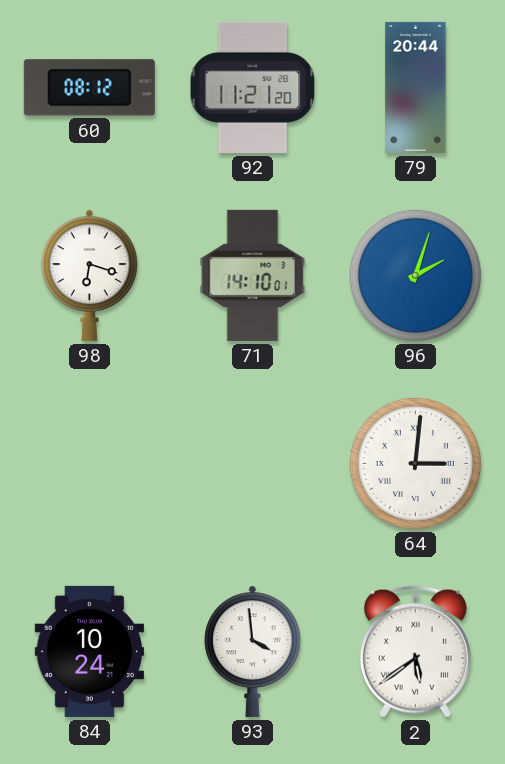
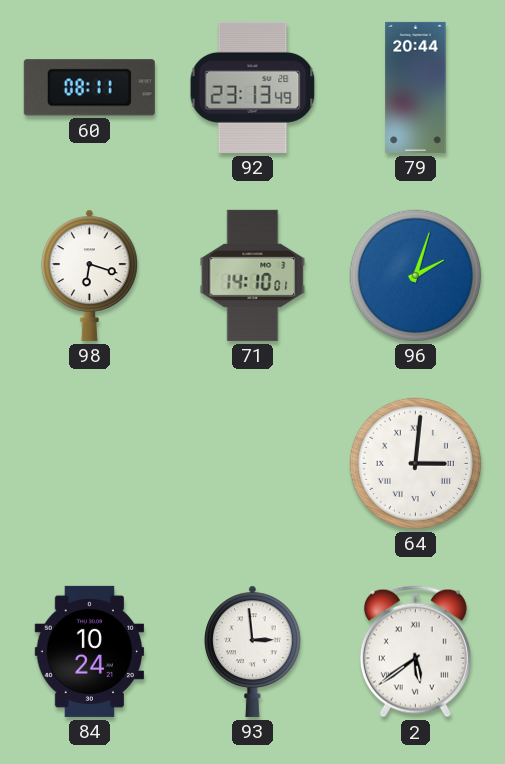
60: 08:12 -> 08:11
92: 11:21 -> 23:13
93: 3:59 -> 2:59
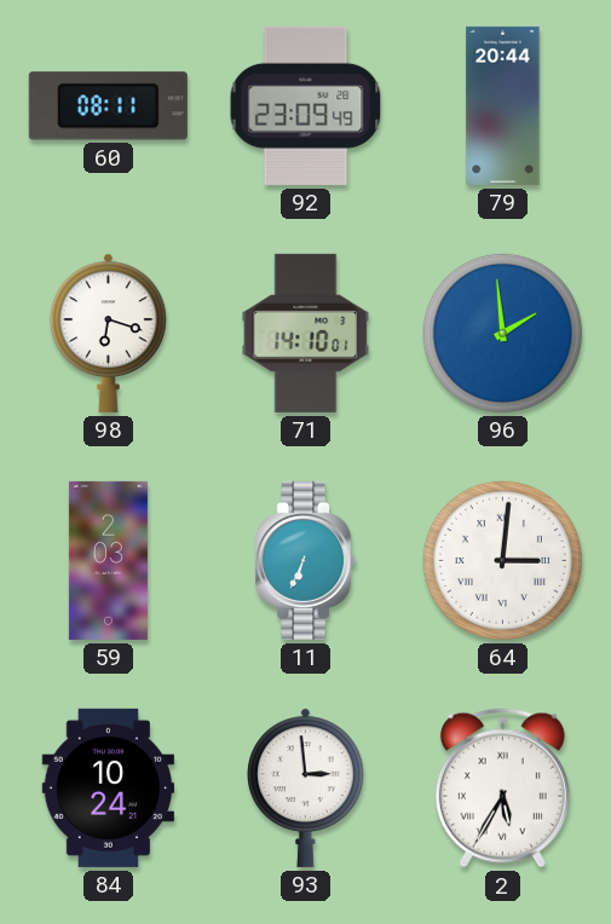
92: 23:13 -> 23:09
96: 2:03 -> 1:59
59: none -> 2:03
11: none -> 6:34
2: 5:39 -> 5:35
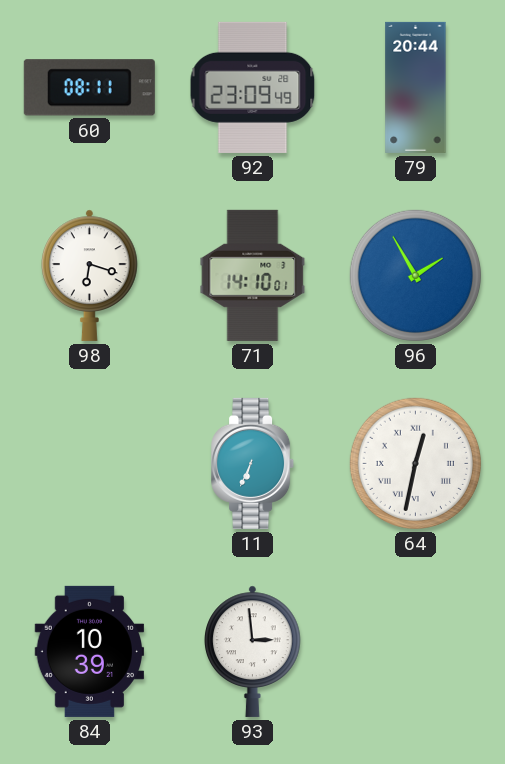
96: 1:59 -> 1:55
59: 2:03 -> none
64: 3:01 -> 12:32
84: 10:24 -> 10:39
2: 5:35 -> none
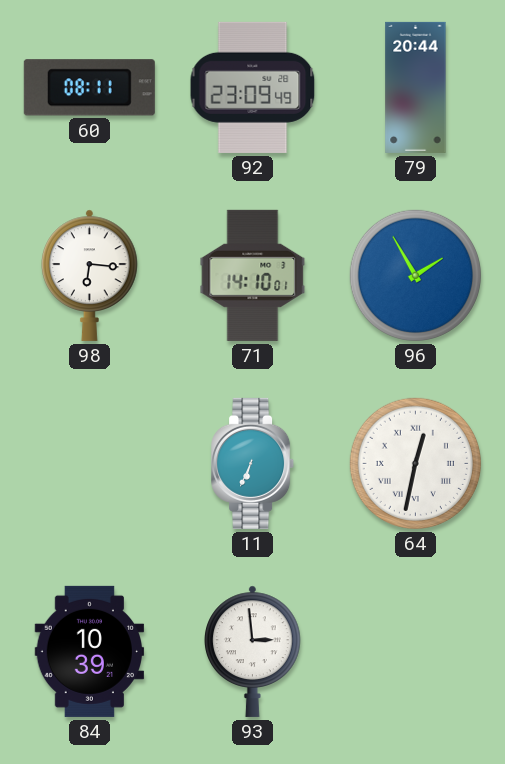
98: 6:18 -> 6:16
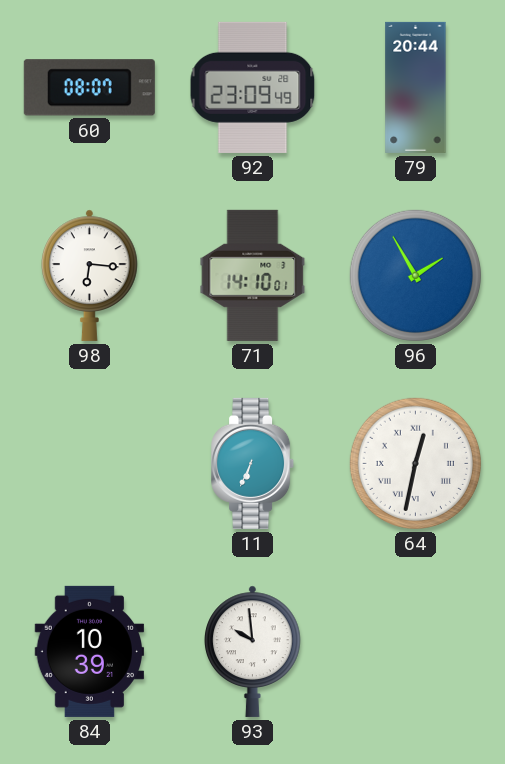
60: 08:11 -> 08:07
93: 2:59 -> 9:59
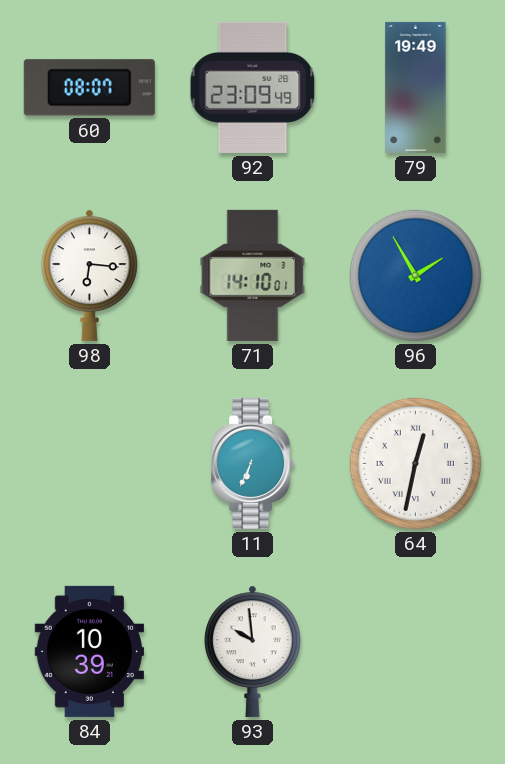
79: 20:44 -> 19:49
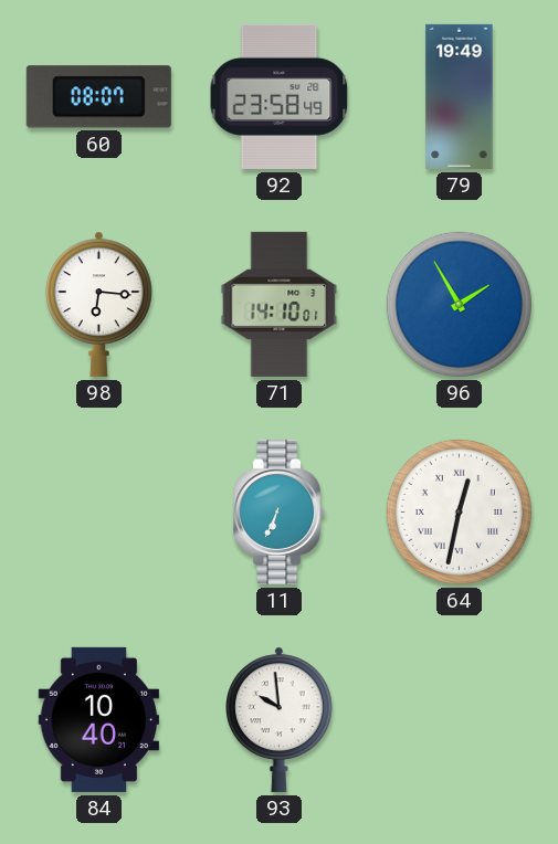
92: 23:09 -> 23:58
84: 10:39 -> 10:40
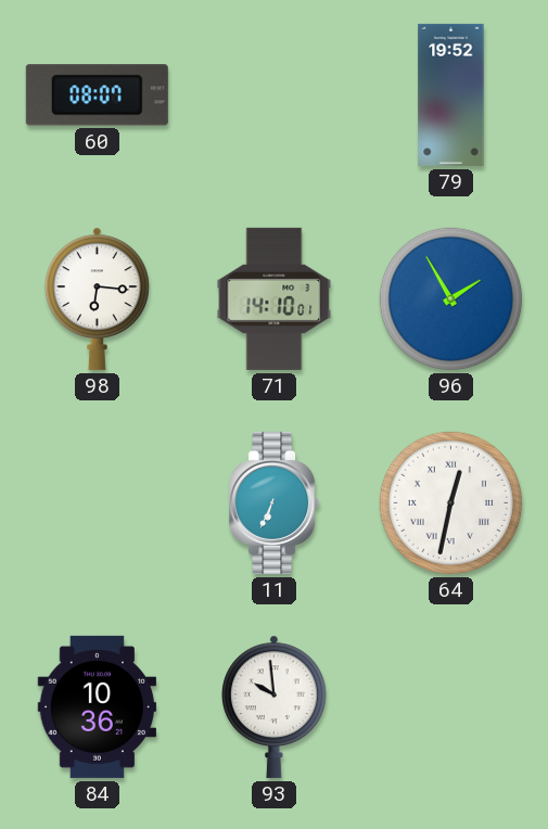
92: 23:58 -> none
79: 19:49 -> 19:52
84: 10:40 -> 10:36
